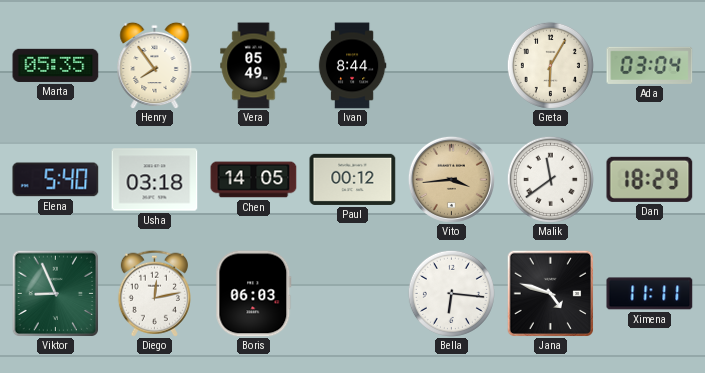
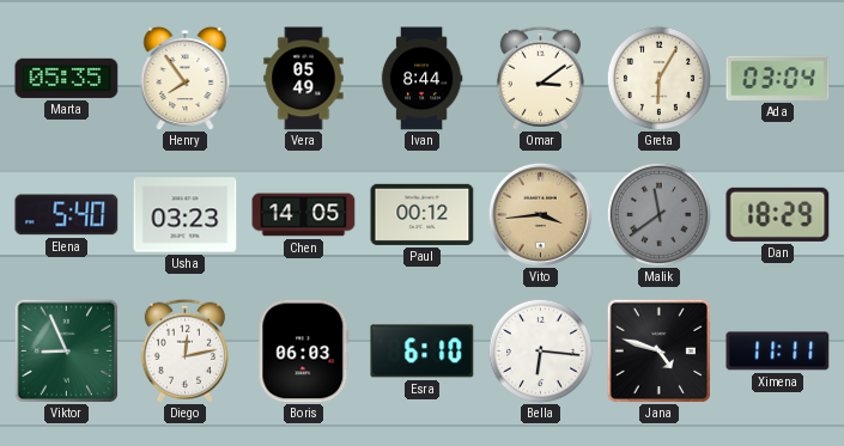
Omar: none -> 3:09
Usha: 03:18 -> 03:23
Malik dial: white -> grey
Esra: none -> 6:10
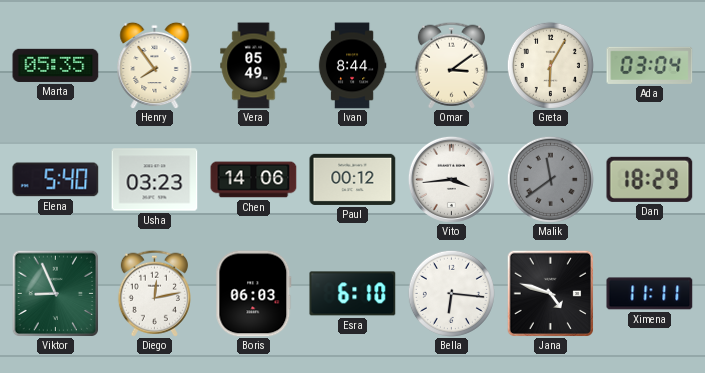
Chen: 14:05 -> 14:06
Vito dial: champagne -> white
